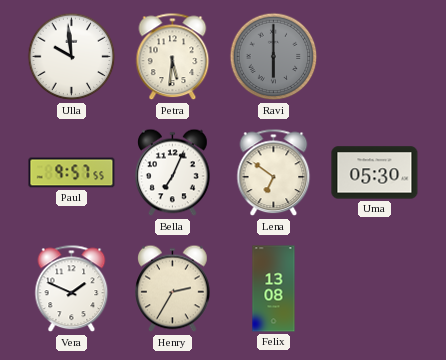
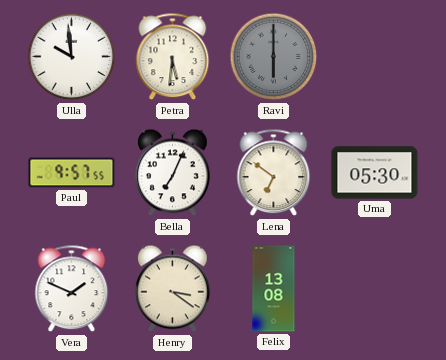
Henry: 2:35 -> 3:21
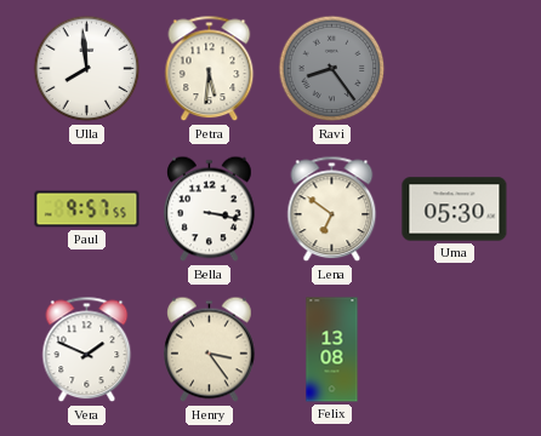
Ulla: 9:59 -> 7:59
Ravi: 6:00 -> 8:24
Bella: 7:04 -> 3:17
Henry: 3:21 -> 3:24
